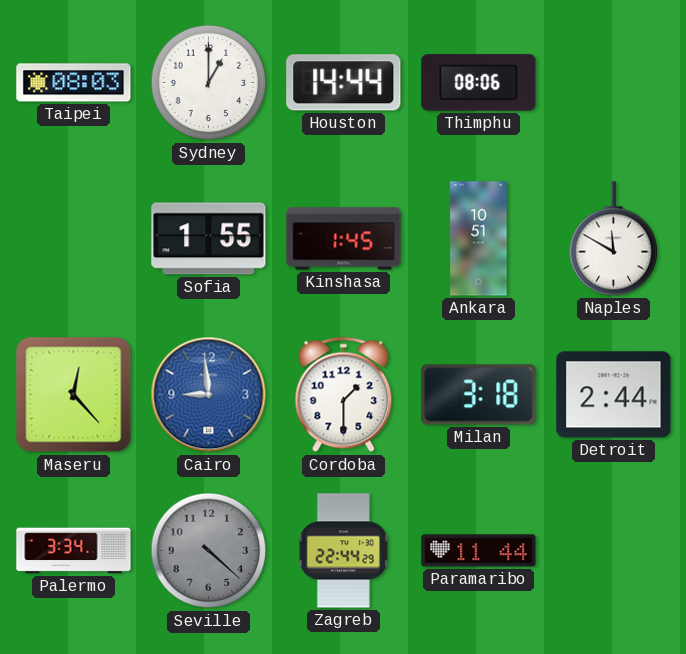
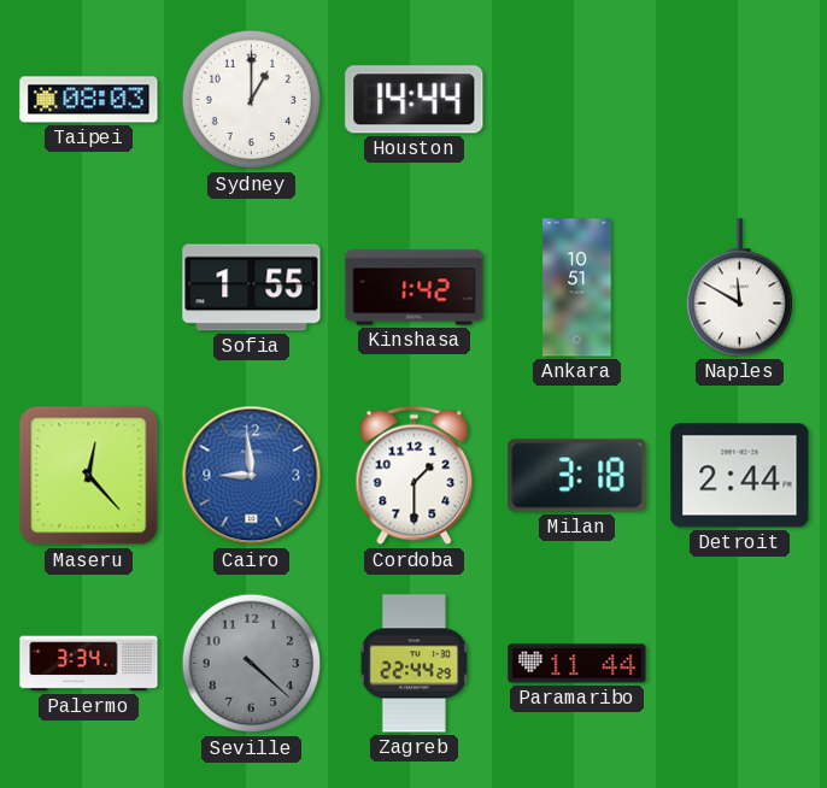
Thimphu: 08:06 -> none
Kinshasa: 1:45 -> 1:42
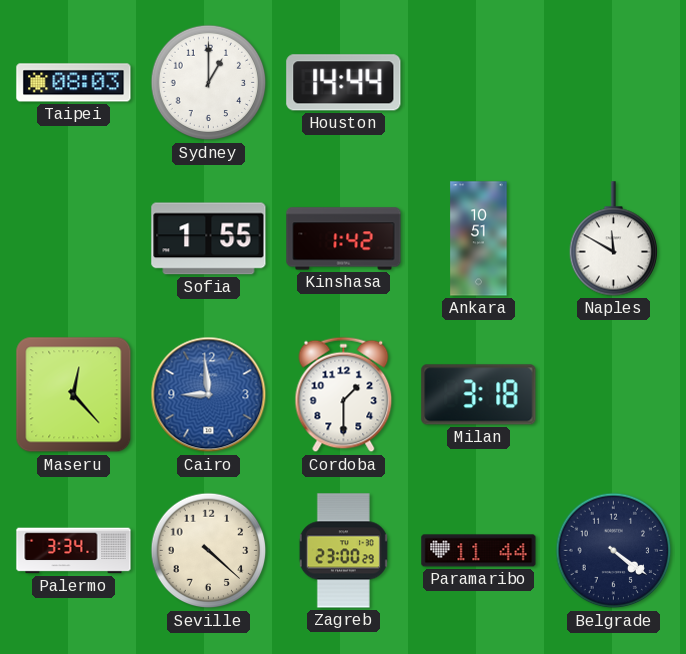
Detroit: 2:44 -> none
Seville dial: grey -> cream
Zagreb: 22:44 -> 23:00
Belgrade: none -> 4:21
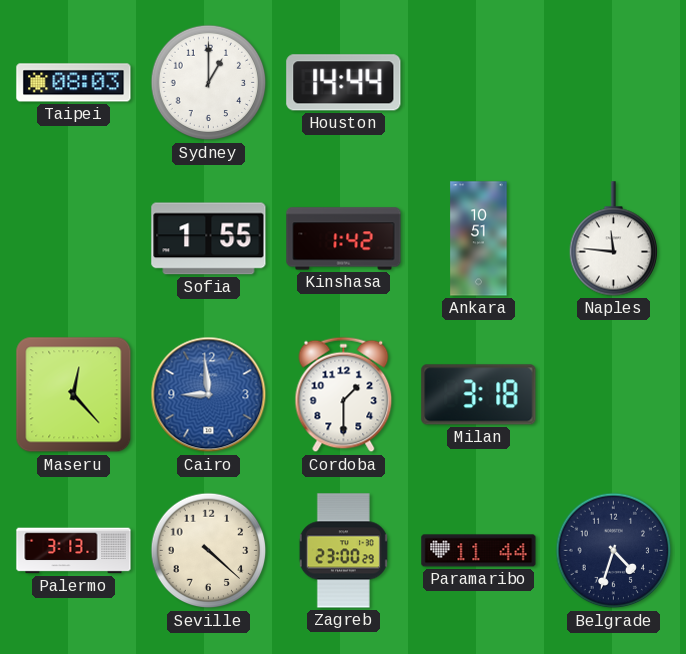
Naples: 11:50 -> 11:46
Palermo: 3:34 -> 3:13
Belgrade: 4:21 -> 4:33
